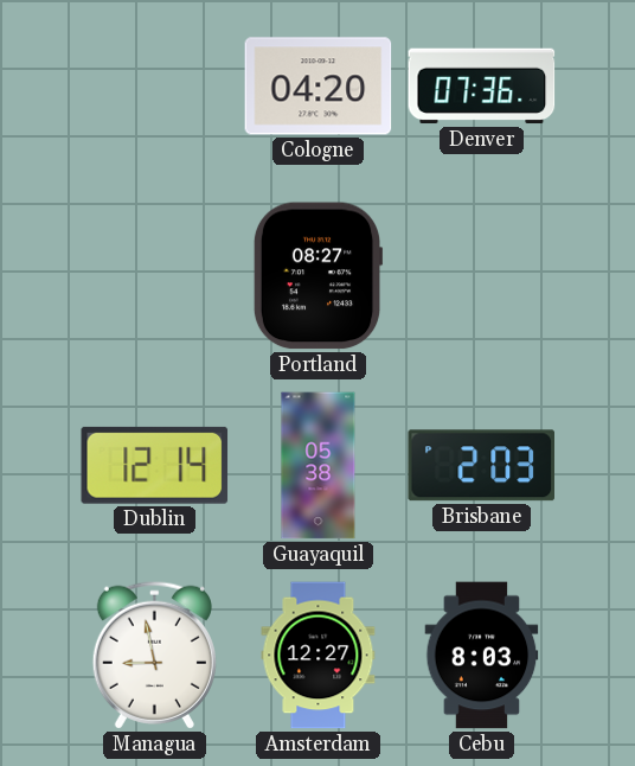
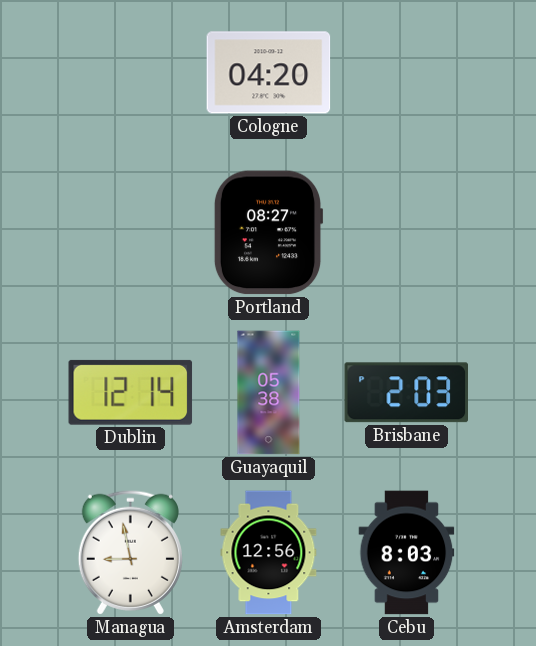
Denver: 07:36 -> none
Amsterdam: 12:27 -> 12:56
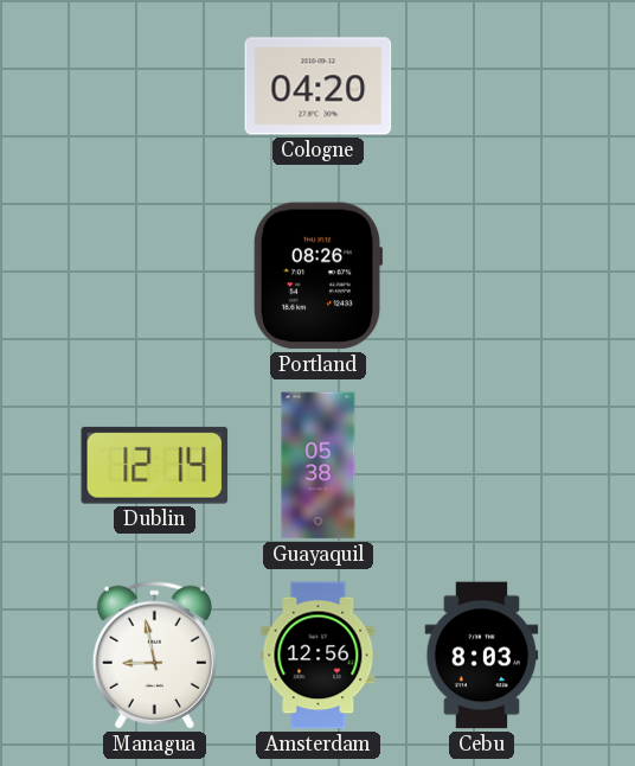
Portland: 08:27 -> 08:26
Brisbane: 2:03 -> none
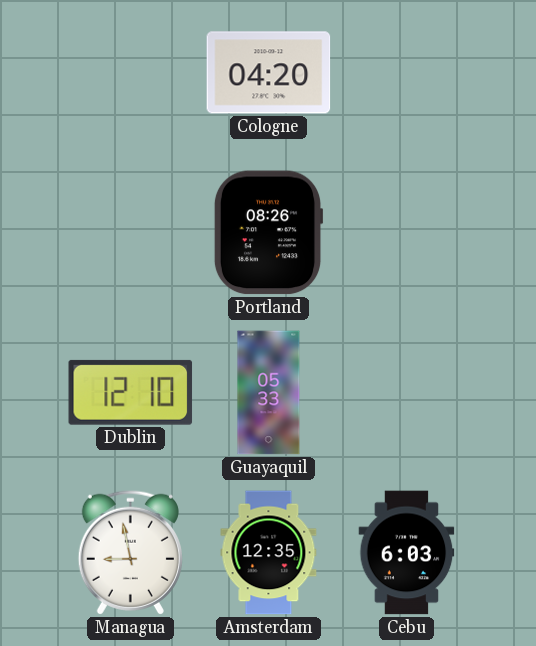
Dublin: 12:14 -> 12:10
Guayaquil: 05:38 -> 05:33
Amsterdam: 12:56 -> 12:35
Cebu: 8:03 -> 6:03
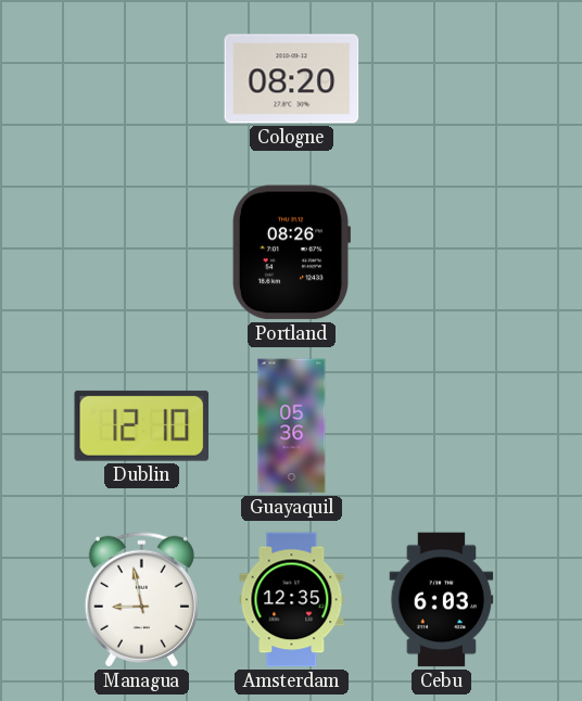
Cologne: 04:20 -> 08:20
Guayaquil: 05:33 -> 05:36
